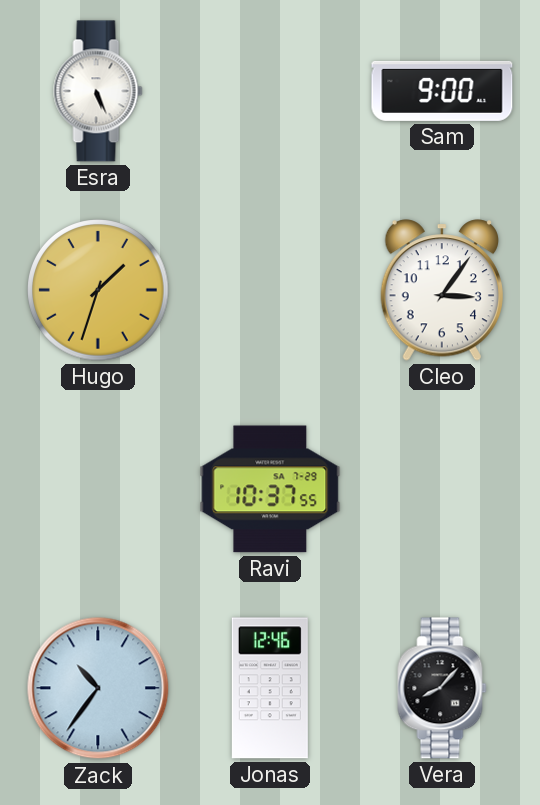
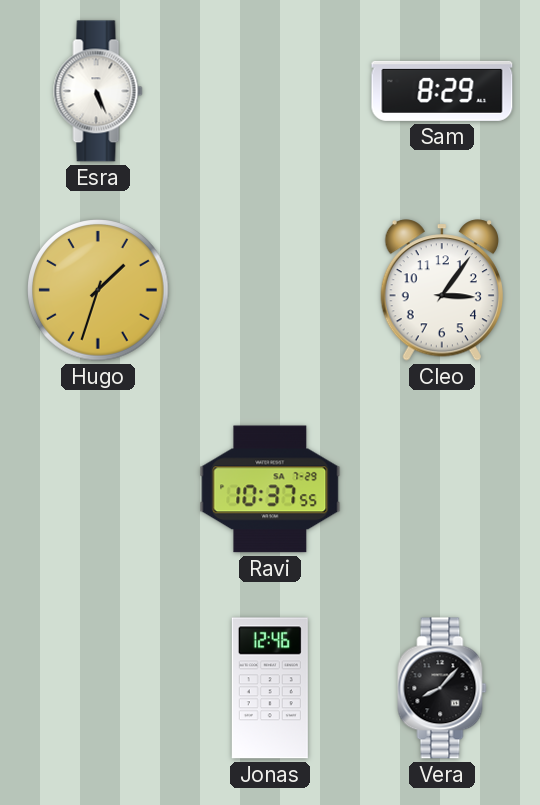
Sam: 9:00 -> 8:29
Zack: 10:36 -> none
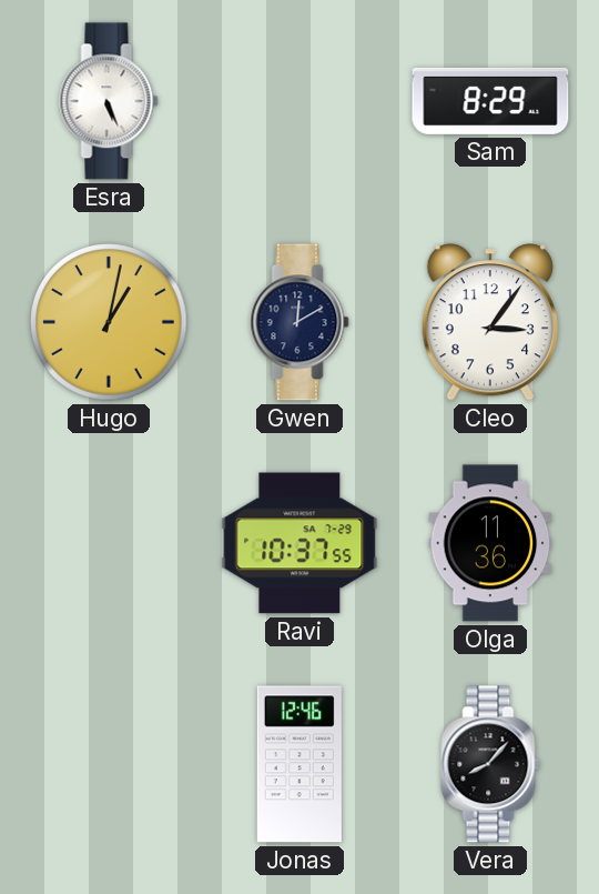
Hugo: 1:33 -> 1:02
Gwen: none -> 12:10
Olga: none -> 11:36
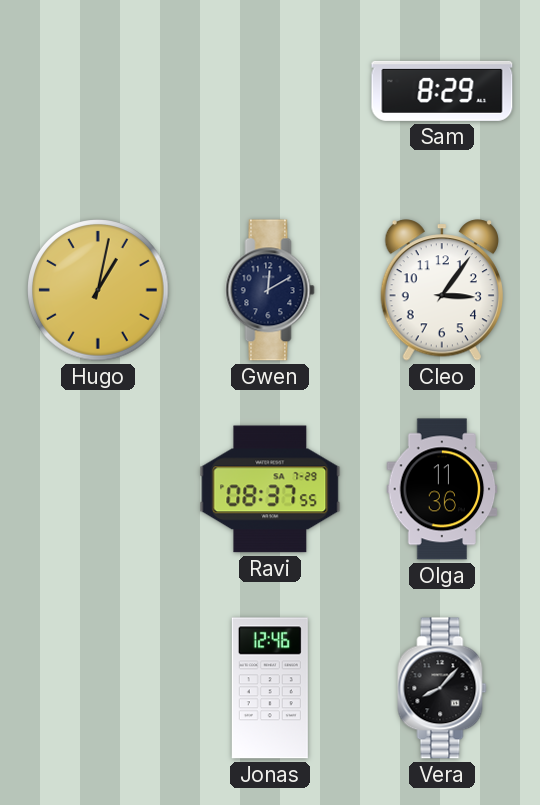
Esra: 5:26 -> none
Ravi: 10:37 -> 08:37
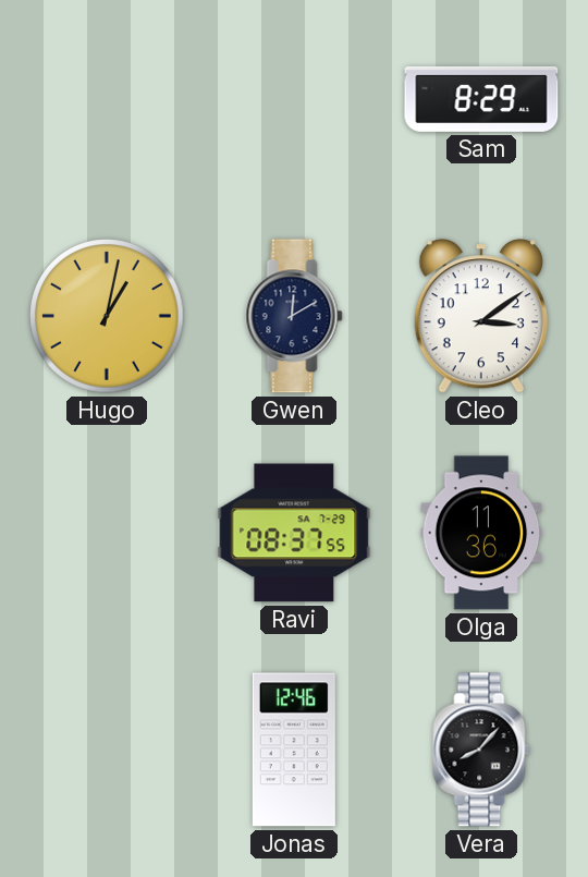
Cleo: 3:06 -> 3:09
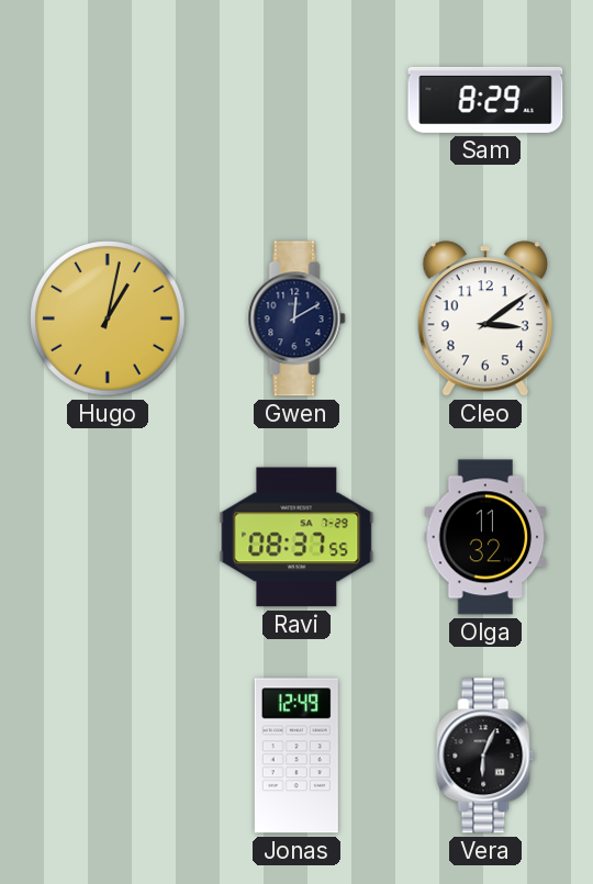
Olga: 11:36 -> 11:32
Jonas: 12:46 -> 12:49
Vera: 8:07 -> 6:04
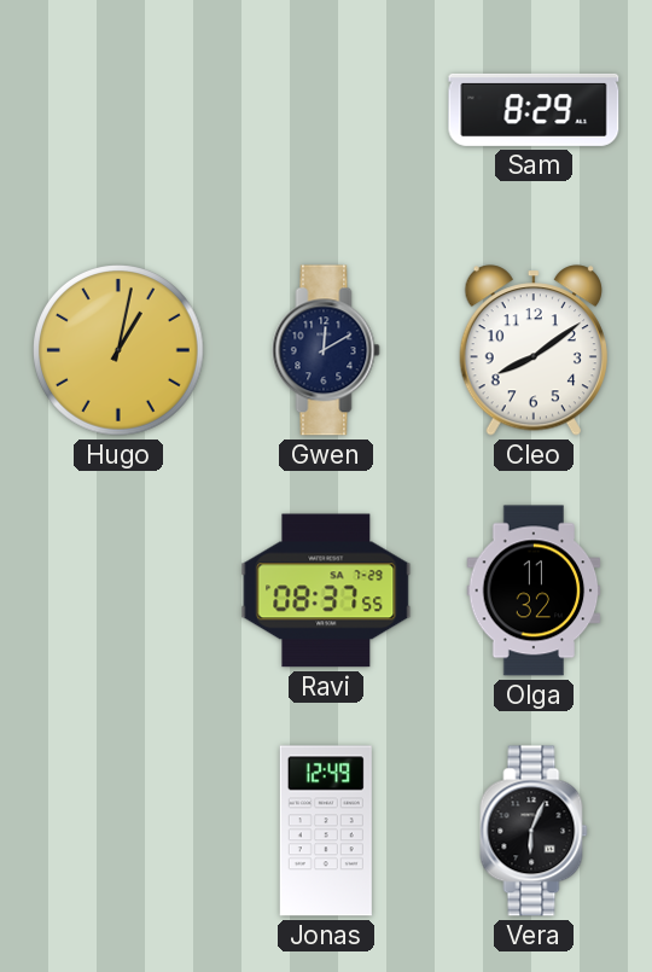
Cleo: 3:09 -> 8:09
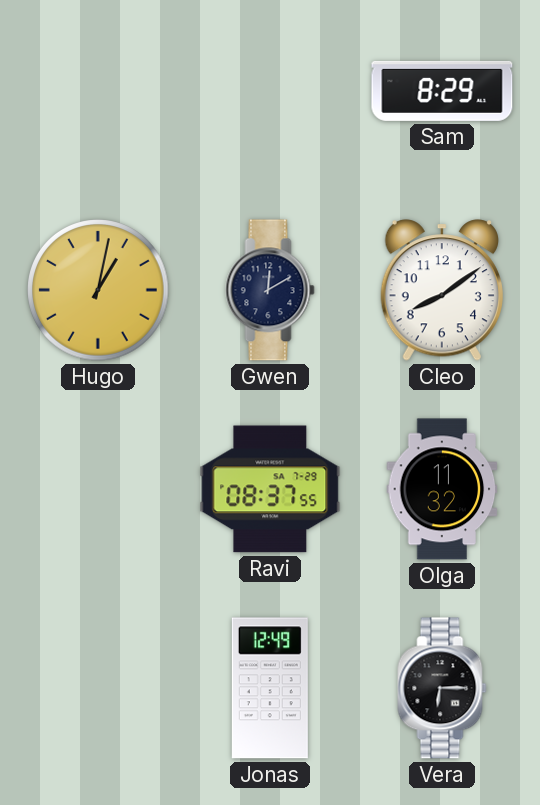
Vera: 6:04 -> 6:15
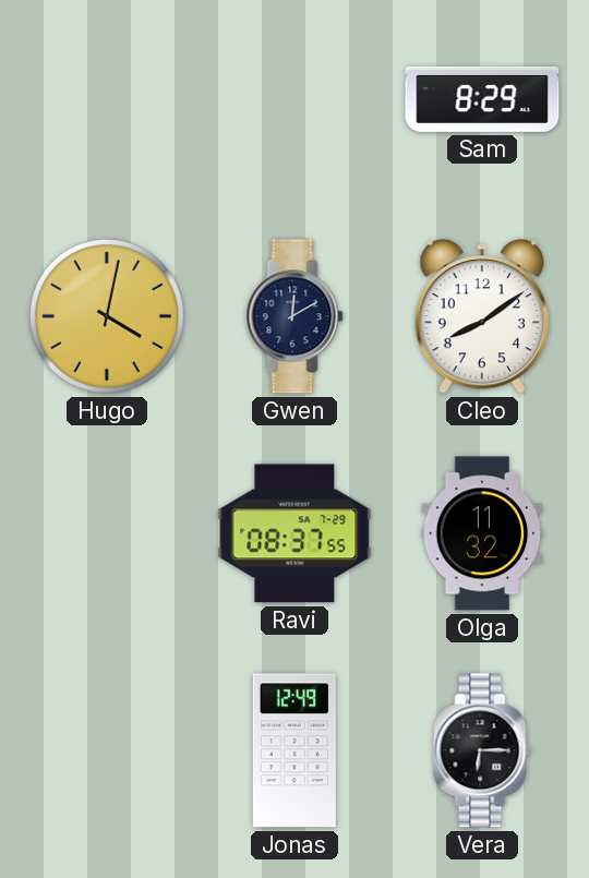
Hugo: 1:02 -> 4:02
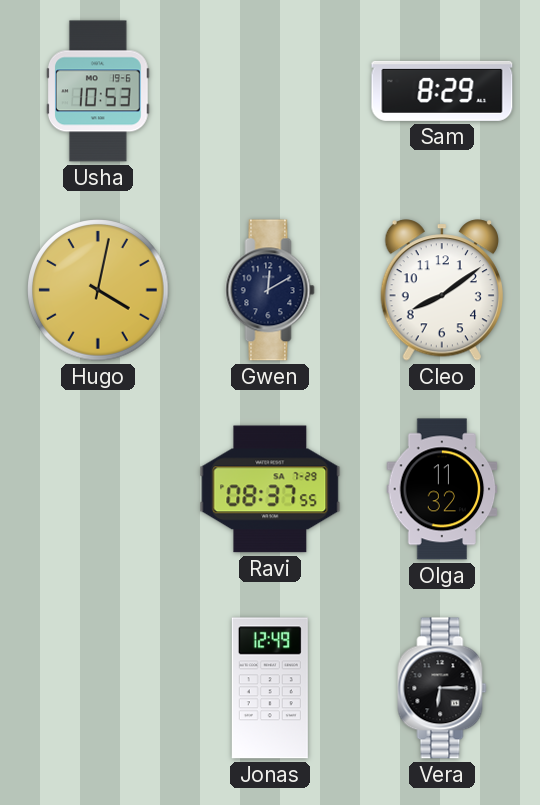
Usha: none -> 10:53
